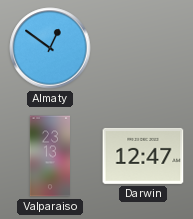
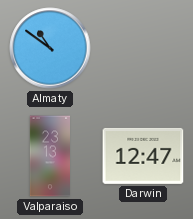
Almaty: 12:51 -> 10:51
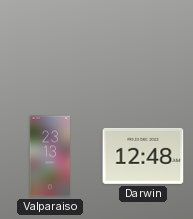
Almaty: 10:51 -> none
Darwin: 12:47 -> 12:48
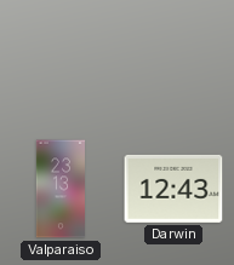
Darwin: 12:48 -> 12:43
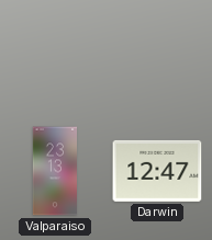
Darwin: 12:43 -> 12:47
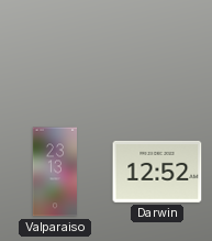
Darwin: 12:47 -> 12:52
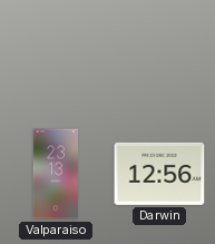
Darwin: 12:52 -> 12:56
